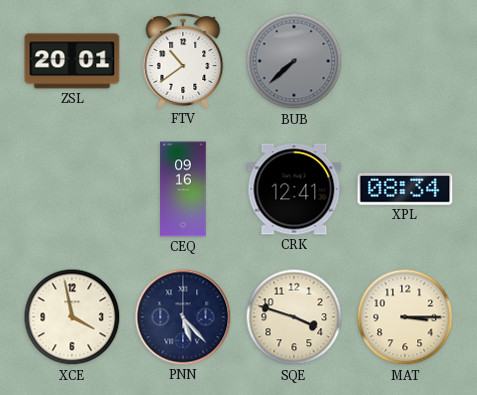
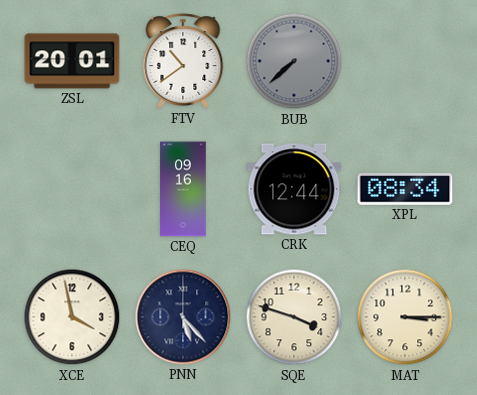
CRK: 12:41 -> 12:44
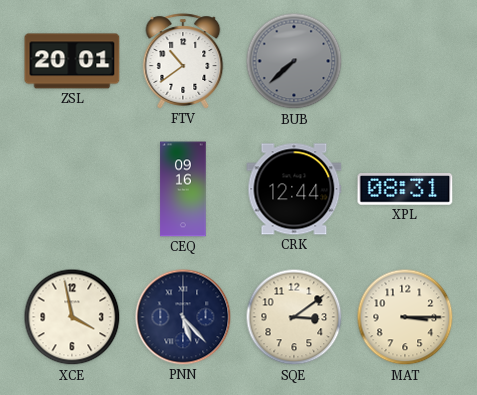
XPL: 08:34 -> 08:31
SQE: 3:48 -> 3:09
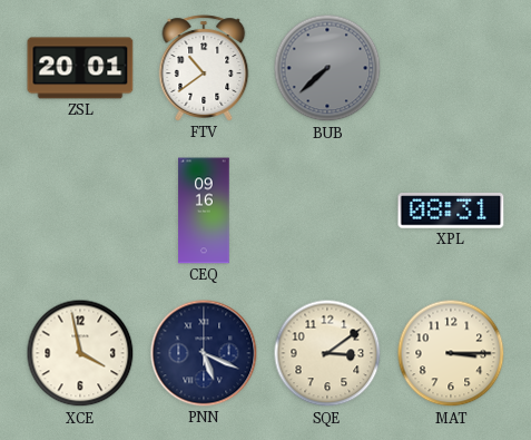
CRK: 12:44 -> none
PNN: 5:23 -> 5:19
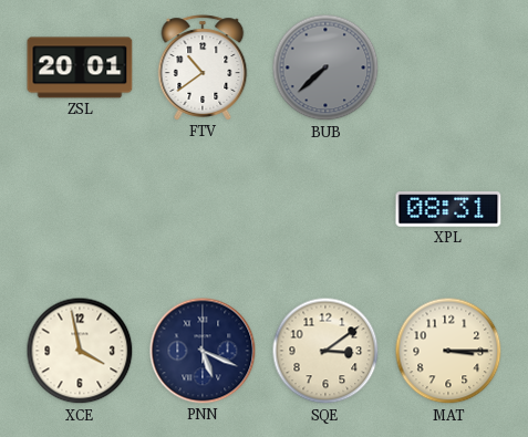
CEQ: 09:16 -> none
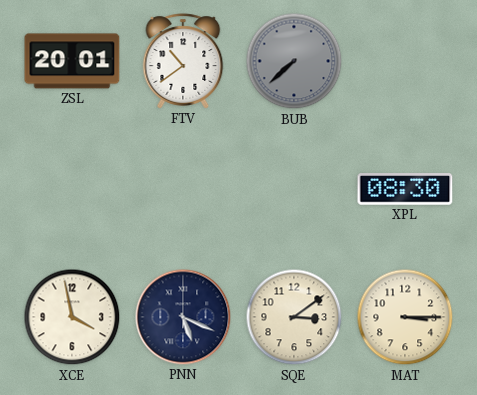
XPL: 08:31 -> 08:30
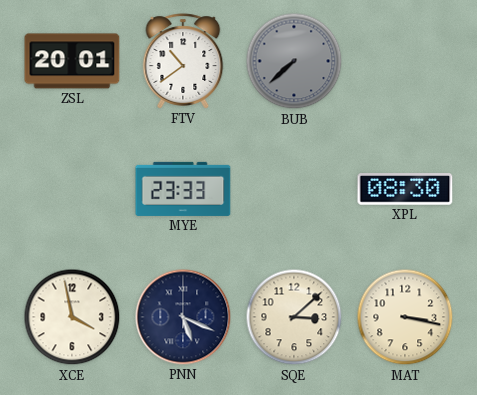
MYE: none -> 23:33
SQE: 3:09 -> 3:08
MAT: 3:15 -> 3:17
